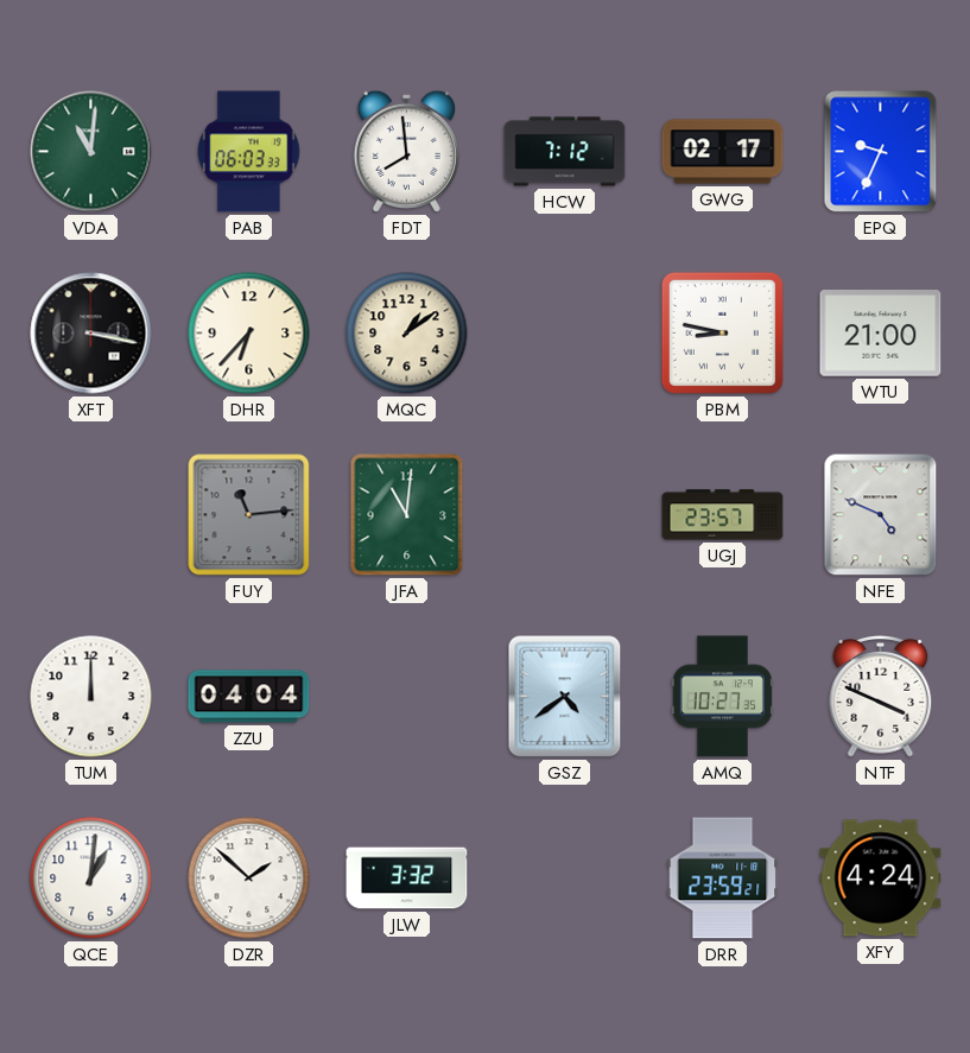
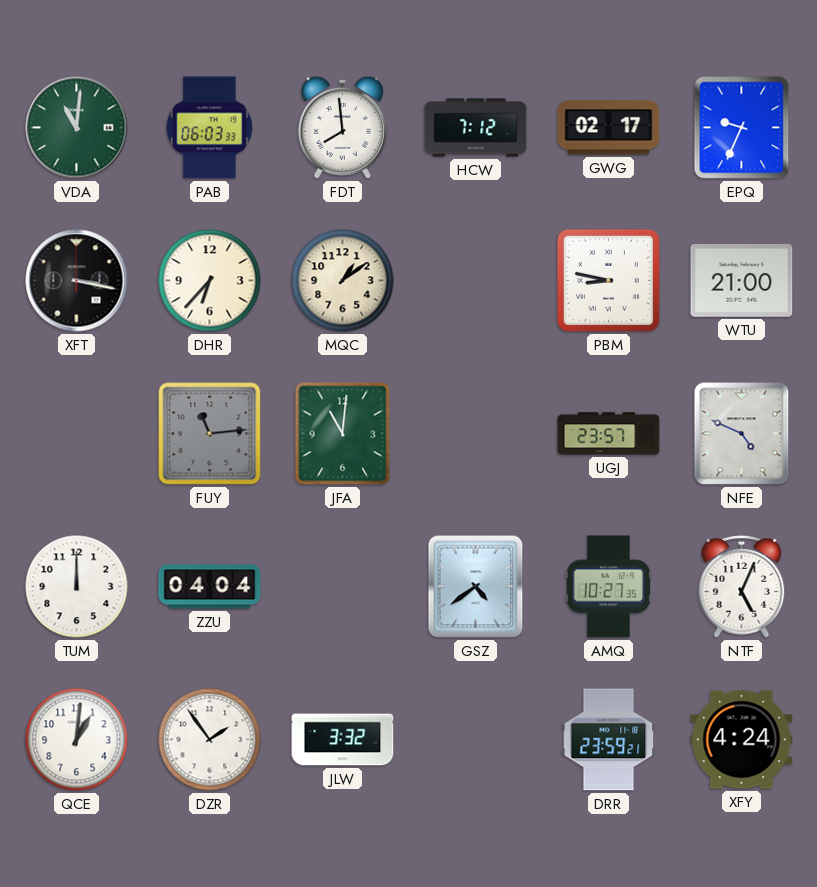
NTF: 3:49 -> 5:04
DZR: 1:52 -> 1:54
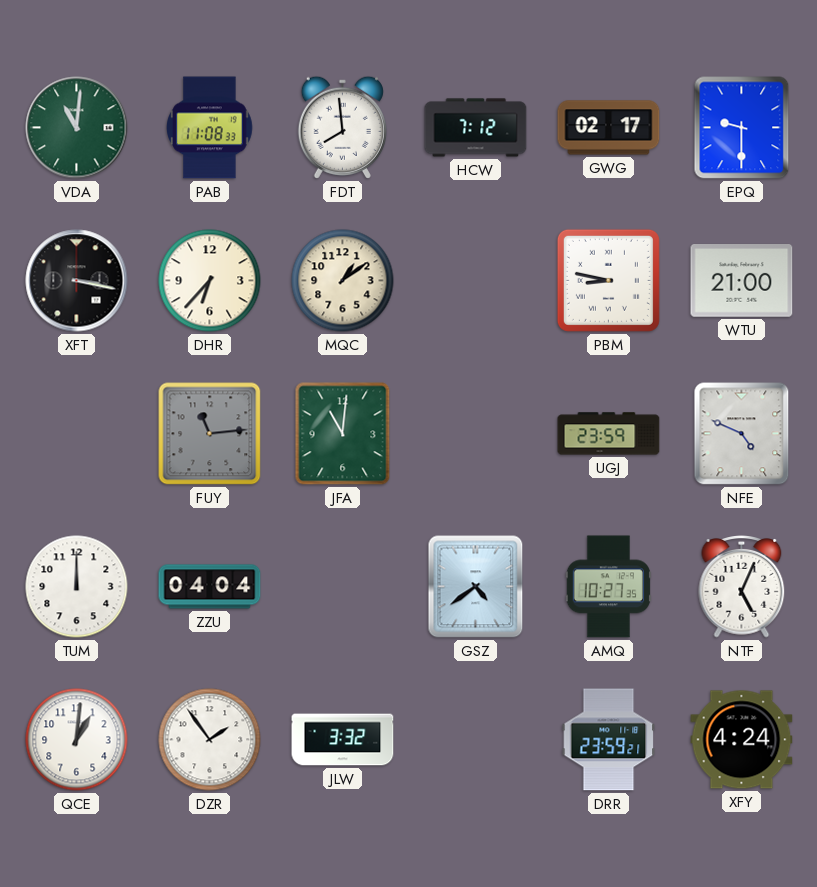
PAB: 06:03 -> 11:08
EPQ: 9:34 -> 9:30
UGJ: 23:57 -> 23:59
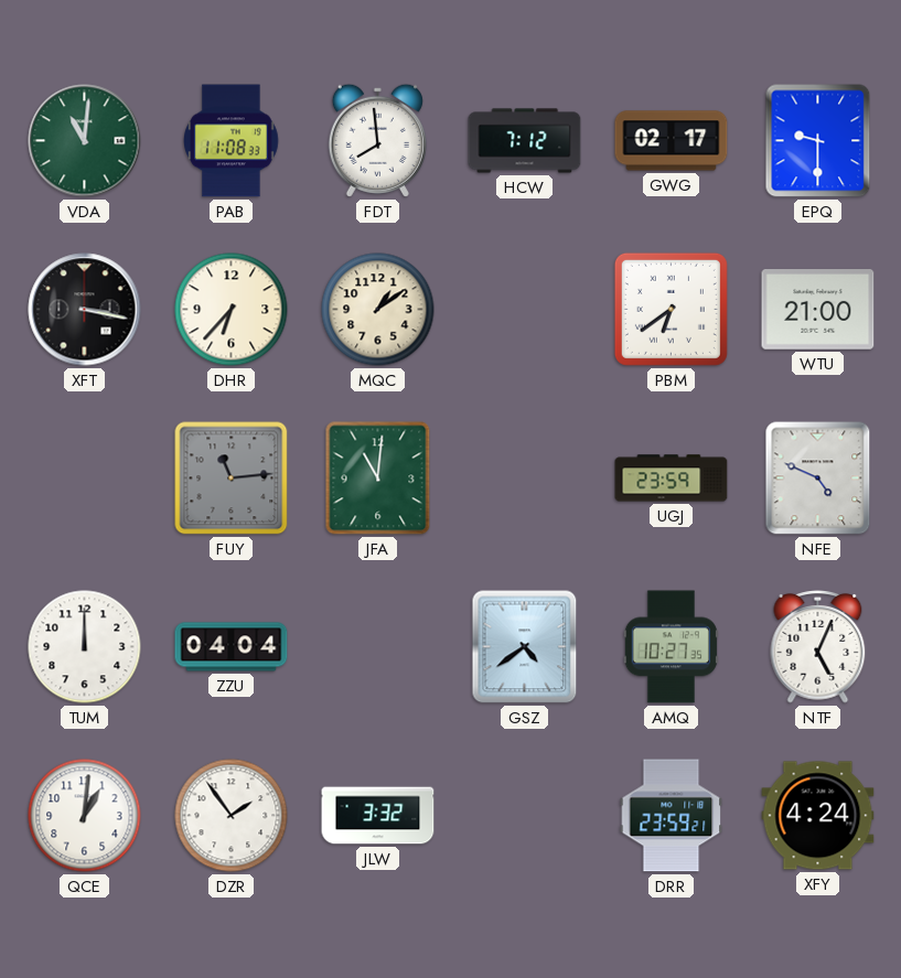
PBM: 8:47 -> 6:39
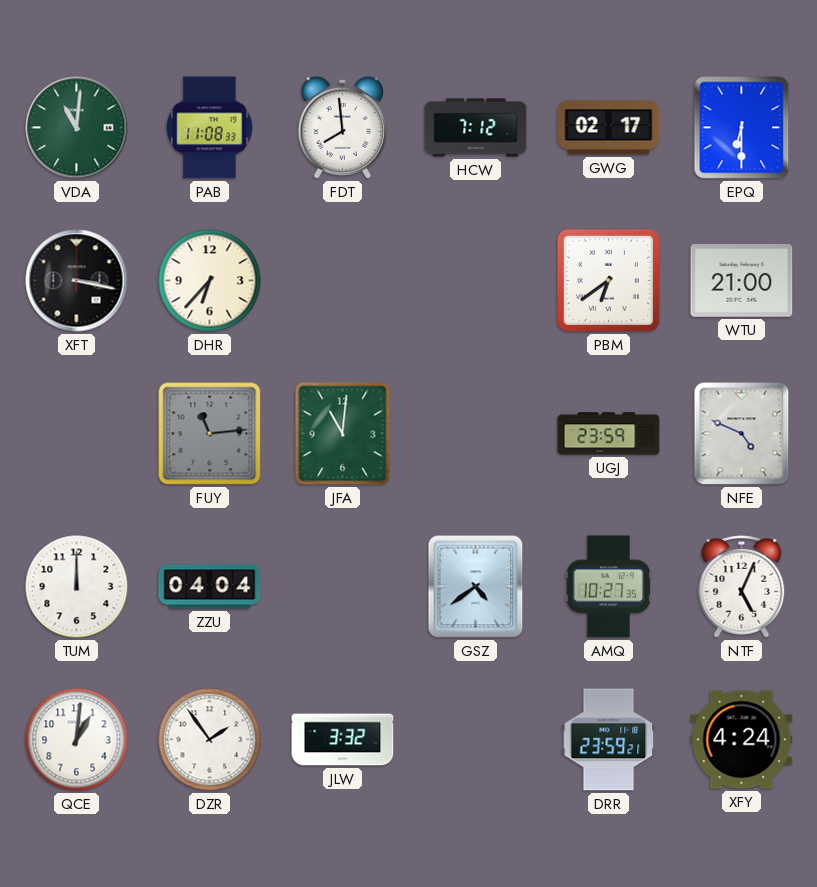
EPQ: 9:30 -> 6:30
MQC: 1:09 -> none
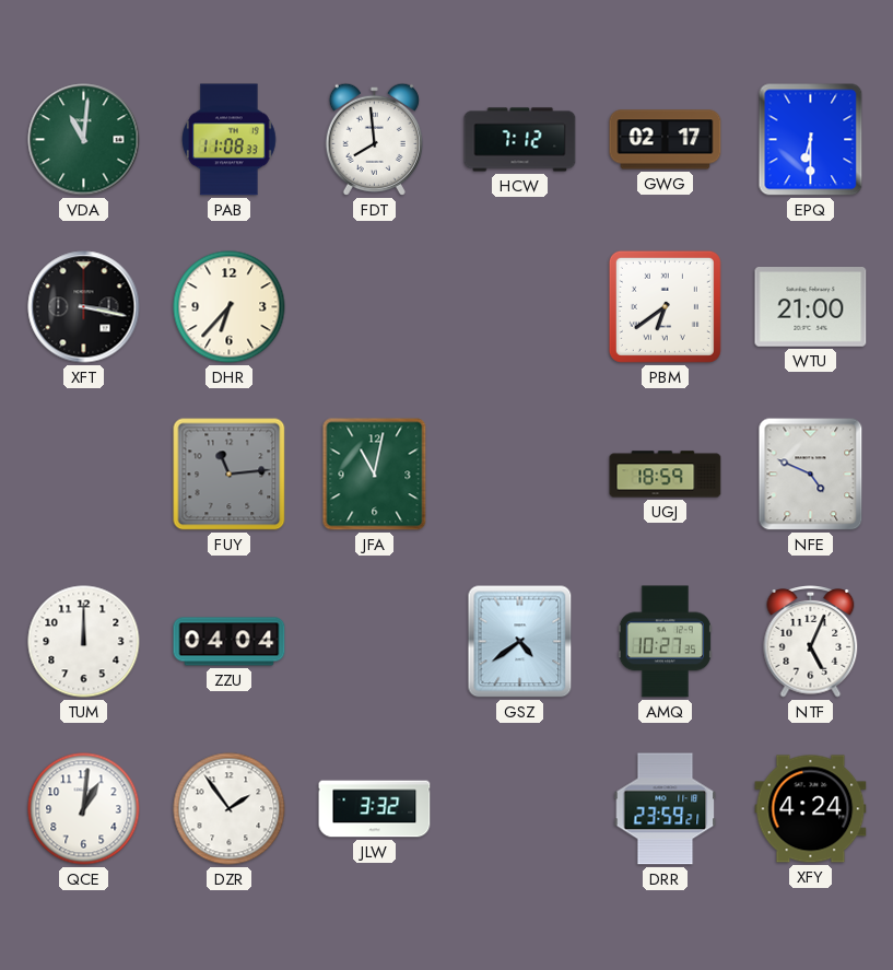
JFA: 11:01 -> 11:02
UGJ: 23:59 -> 18:59
